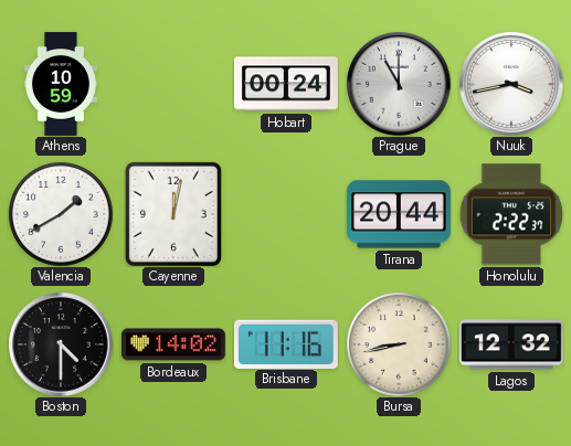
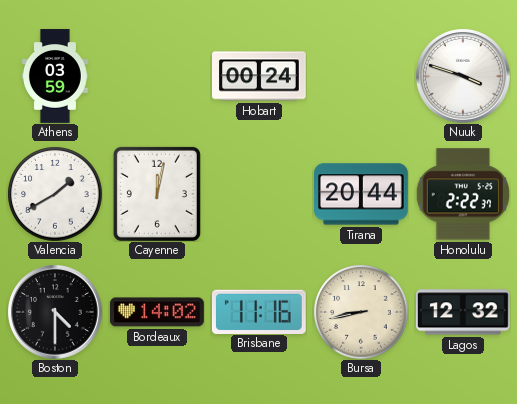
Athens: 10:59 -> 03:59
Prague: 11:00 -> none
Nuuk: 3:43 -> 3:48
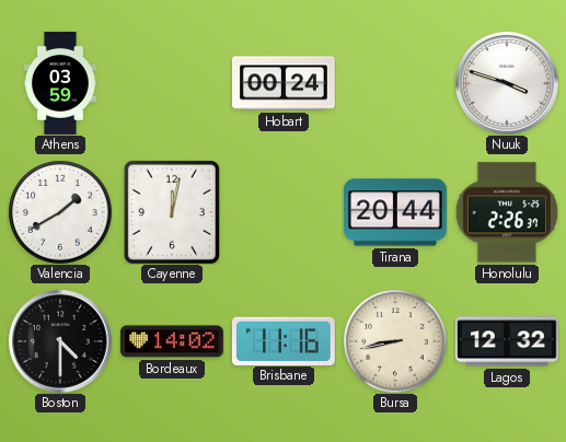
Honolulu: 2:22 -> 2:26
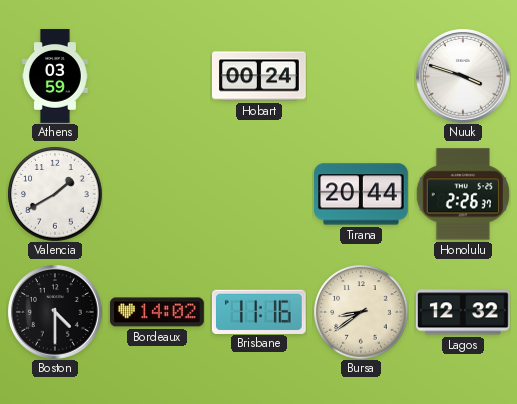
Cayenne: 12:02 -> none
Bursa: 8:43 -> 8:39
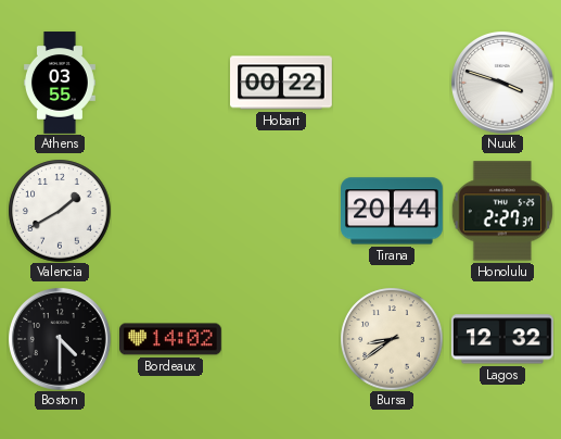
Athens: 03:59 -> 03:55
Hobart: 00:24 -> 00:22
Honolulu: 2:26 -> 2:27
Brisbane: 11:16 -> none
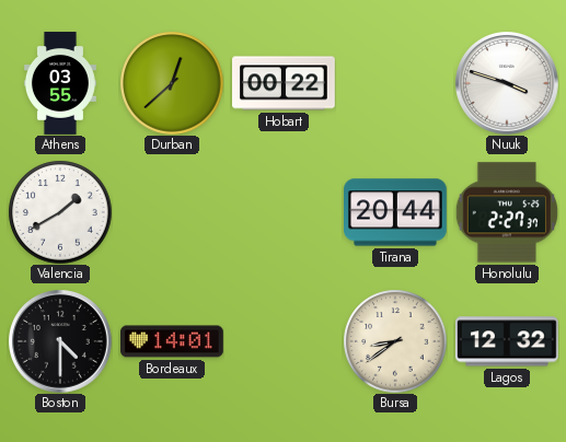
Durban: none -> 12:38
Bordeaux: 14:02 -> 14:01
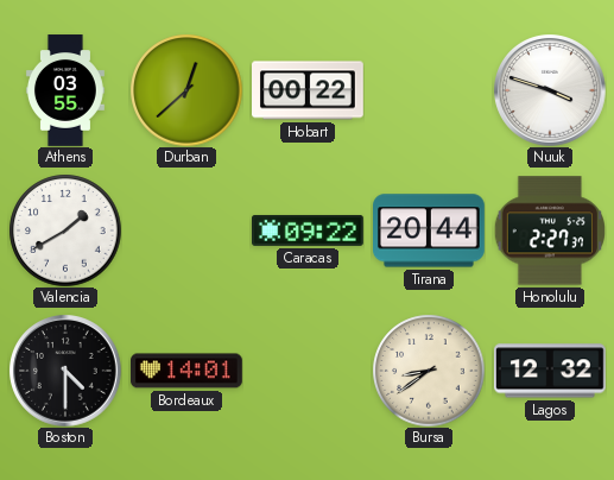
Caracas: none -> 09:22
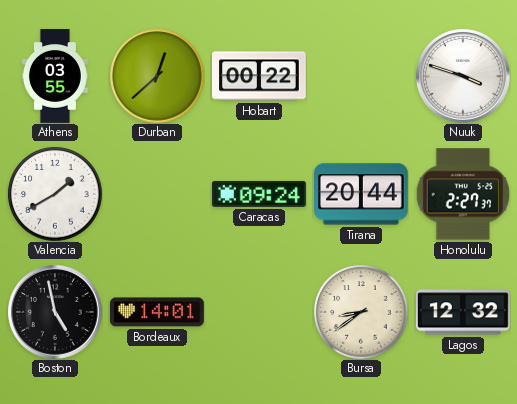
Caracas: 09:22 -> 09:24
Boston: 4:30 -> 4:58
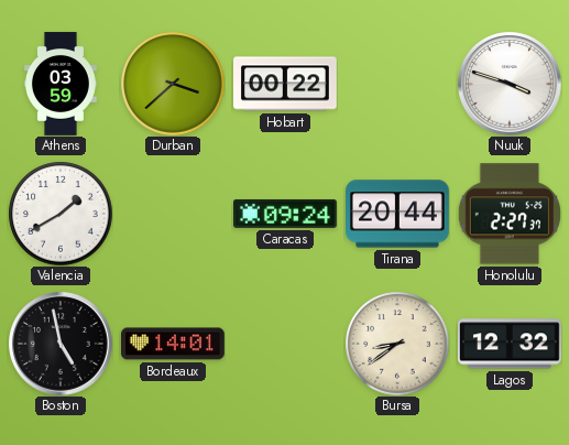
Athens: 03:55 -> 03:59
Durban: 12:38 -> 3:38
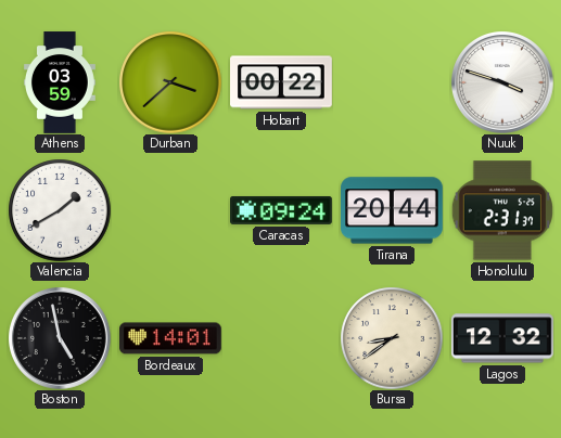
Honolulu: 2:27 -> 2:31
